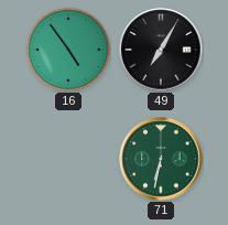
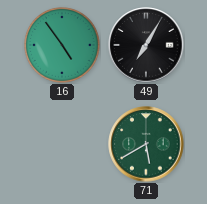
71: 6:32 -> 5:40
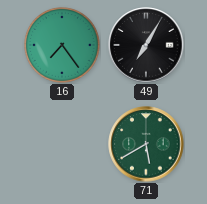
16: 4:54 -> 7:24
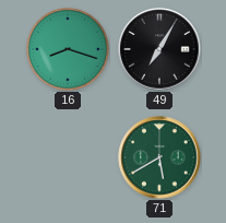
16: 7:24 -> 8:18
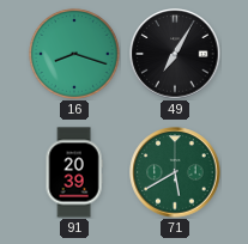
91: none -> 20:39
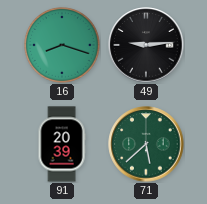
49: 7:05 -> 9:14
71: 5:40 -> 5:38
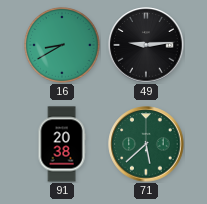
16: 8:18 -> 8:40
91: 20:39 -> 20:38
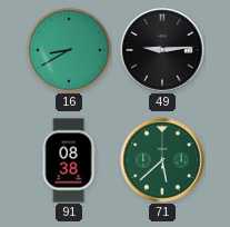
91: 20:38 -> 08:38
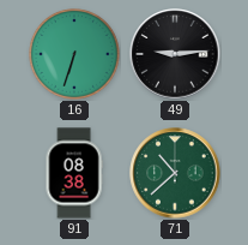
16: 8:40 -> 6:33
71: 5:38 -> 10:38
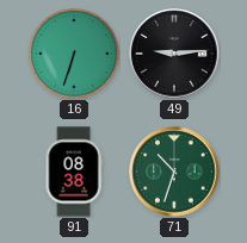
71: 10:38 -> 10:33
